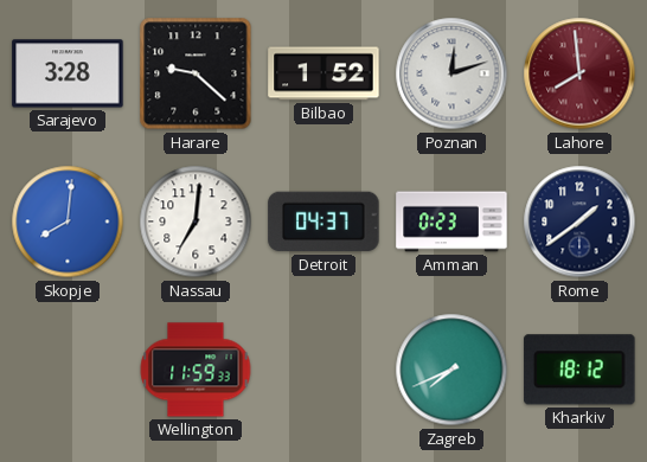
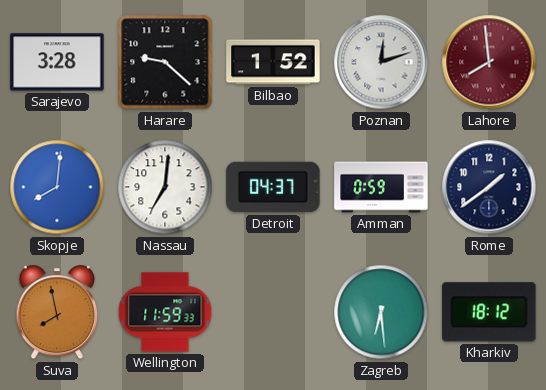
Amman: 0:23 -> 0:59
Suva: none -> 7:58
Zagreb: 7:41 -> 6:29
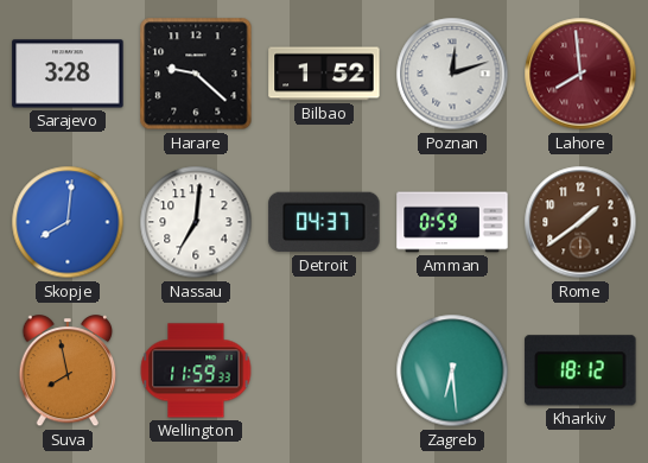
Rome dial: navy -> brown
